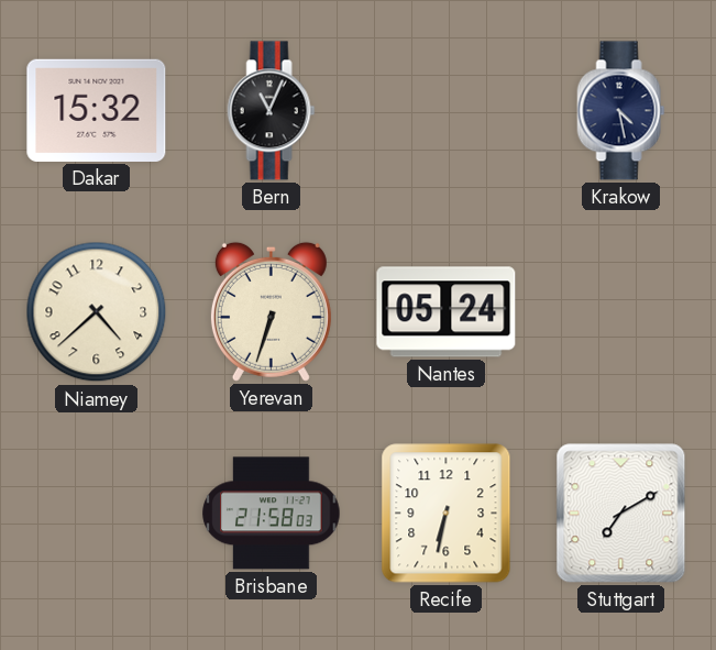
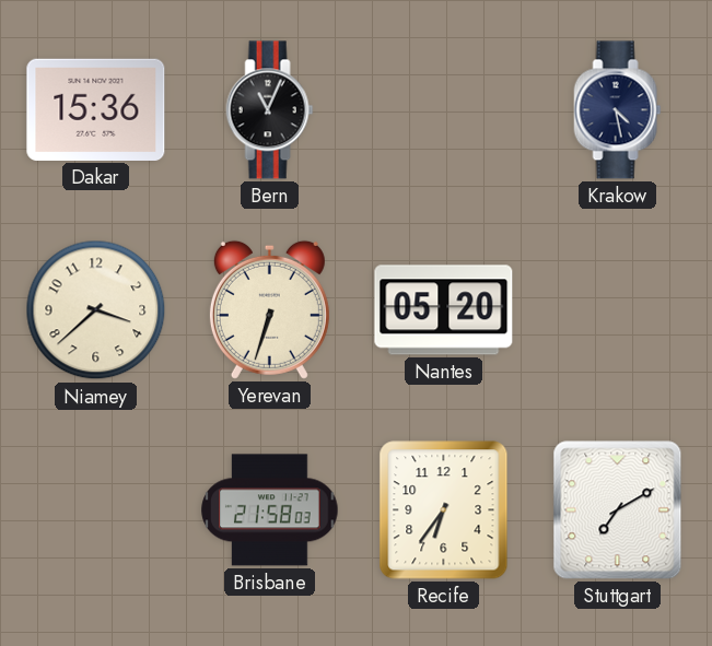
Dakar: 15:32 -> 15:36
Niamey: 4:38 -> 3:38
Nantes: 05:24 -> 05:20
Recife: 6:32 -> 6:36
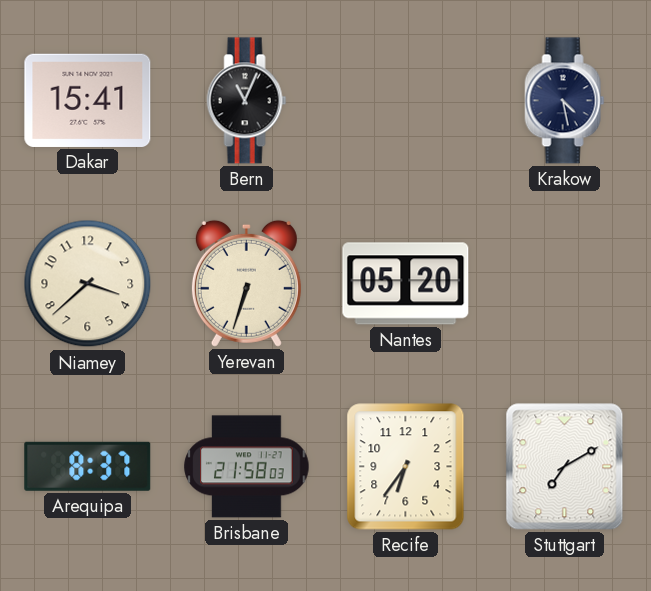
Dakar: 15:36 -> 15:41
Arequipa: none -> 8:37
